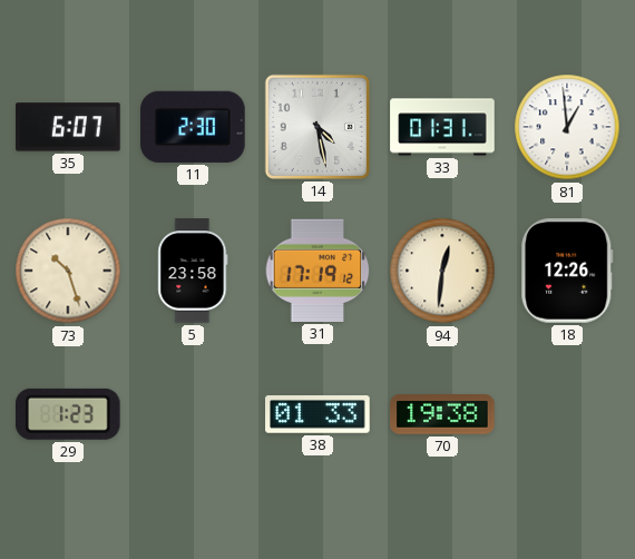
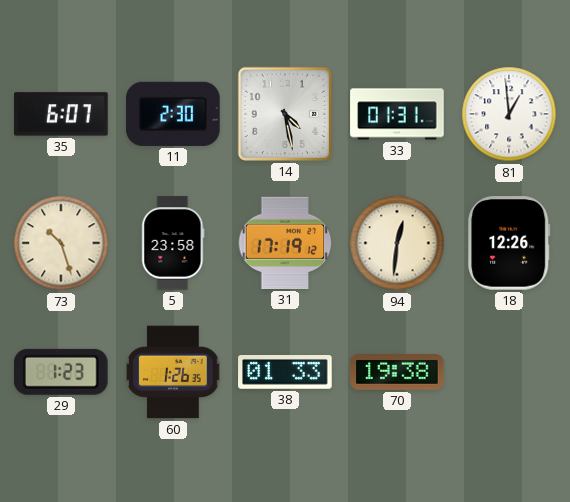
60: none -> 1:26
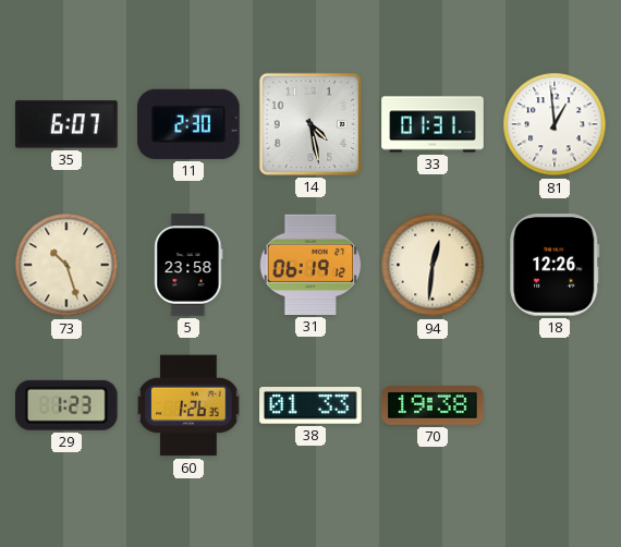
31: 17:19 -> 06:19
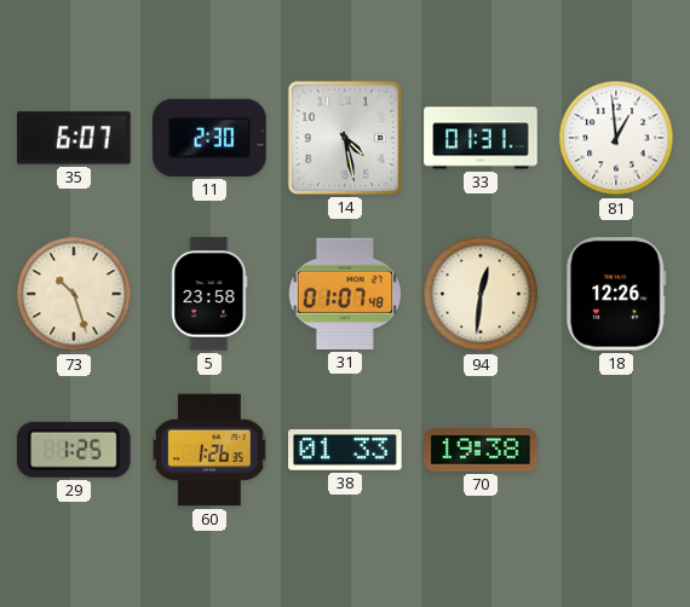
31: 06:19 -> 01:07
29: 1:23 -> 1:25
